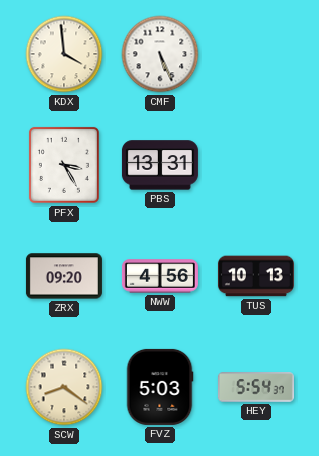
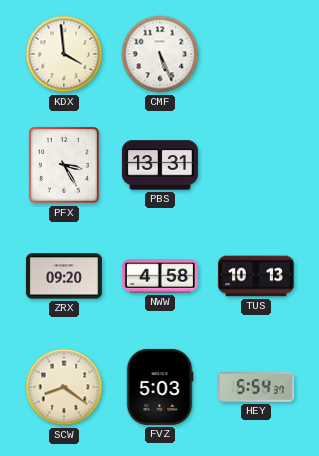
NWW: 4:56 -> 4:58
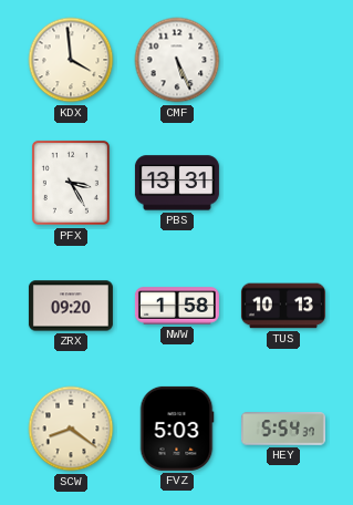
NWW: 4:58 -> 1:58
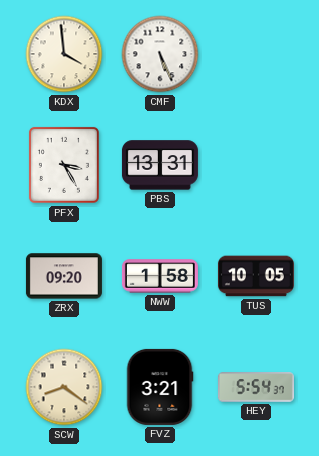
TUS: 10:13 -> 10:05
FVZ: 5:03 -> 3:21
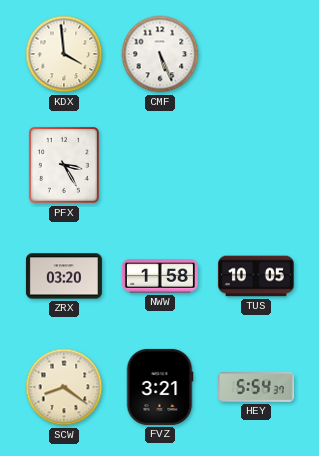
PBS: 13:31 -> none
ZRX: 09:20 -> 03:20
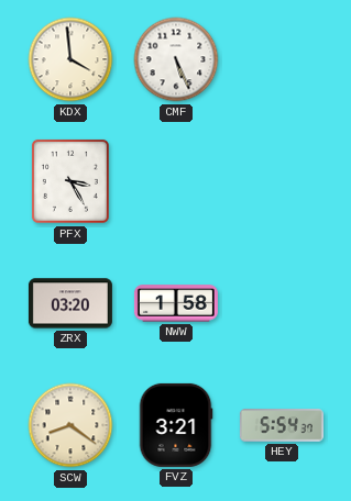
TUS: 10:05 -> none
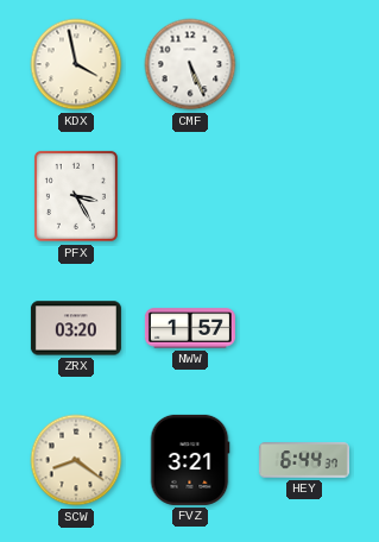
KDX: 3:59 -> 3:58
NWW: 1:58 -> 1:57
HEY: 5:54 -> 6:44
